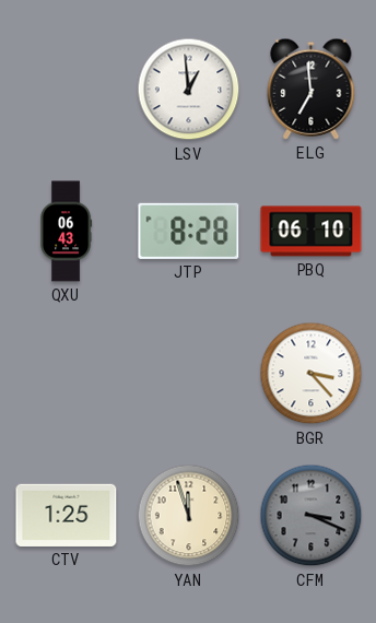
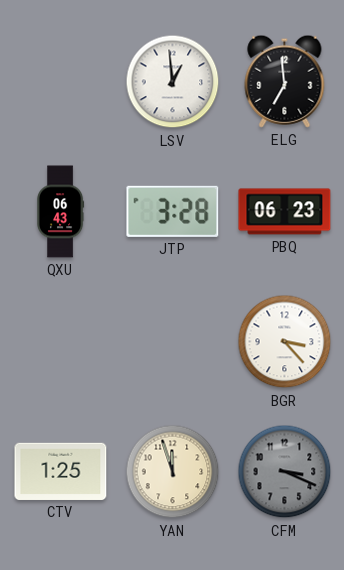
JTP: 8:28 -> 3:28
PBQ: 06:10 -> 06:23
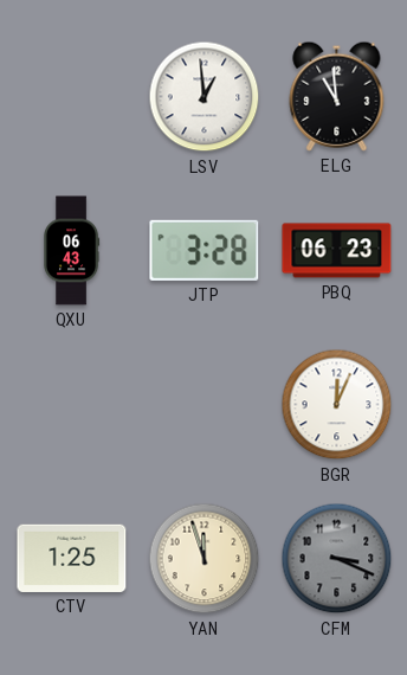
ELG: 6:59 -> 10:59
BGR: 3:23 -> 12:04
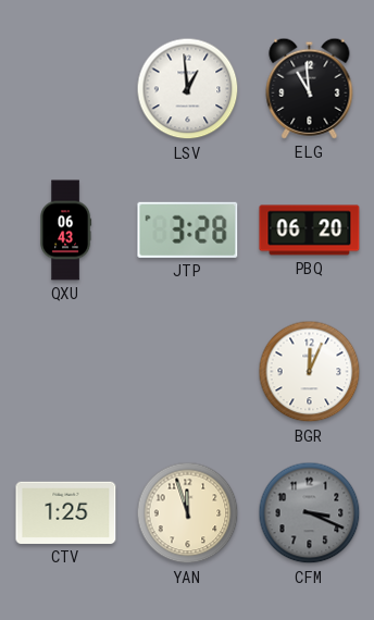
PBQ: 06:23 -> 06:20
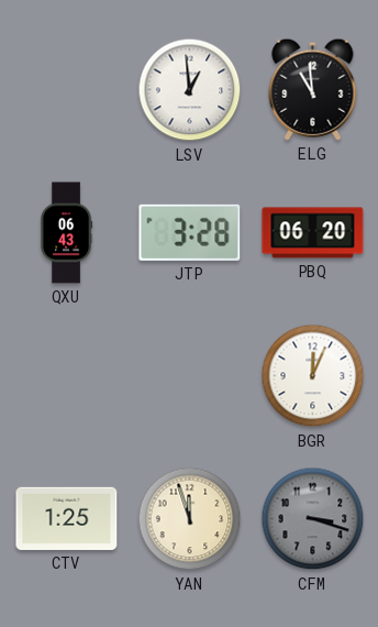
CFM: 3:19 -> 3:18
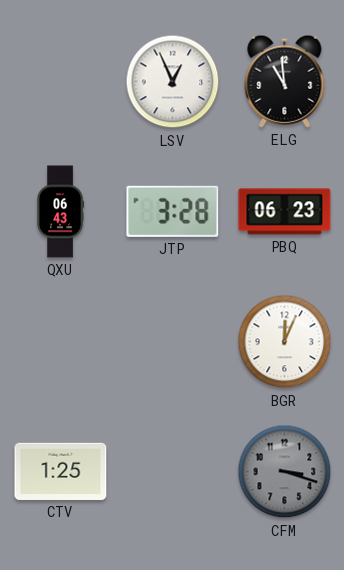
LSV: 12:59 -> 12:56
PBQ: 06:20 -> 06:23
YAN: 11:57 -> none
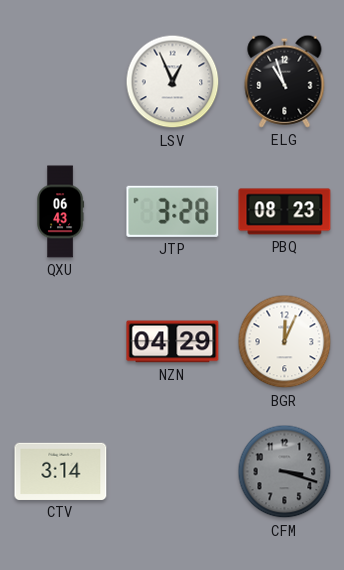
ELG: 10:59 -> 10:57
PBQ: 06:23 -> 08:23
NZN: none -> 04:29
CTV: 1:25 -> 3:14
